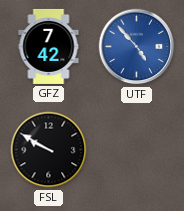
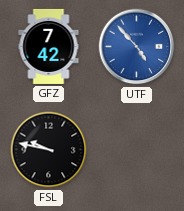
FSL: 9:50 -> 9:47
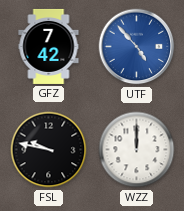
WZZ: none -> 12:00
